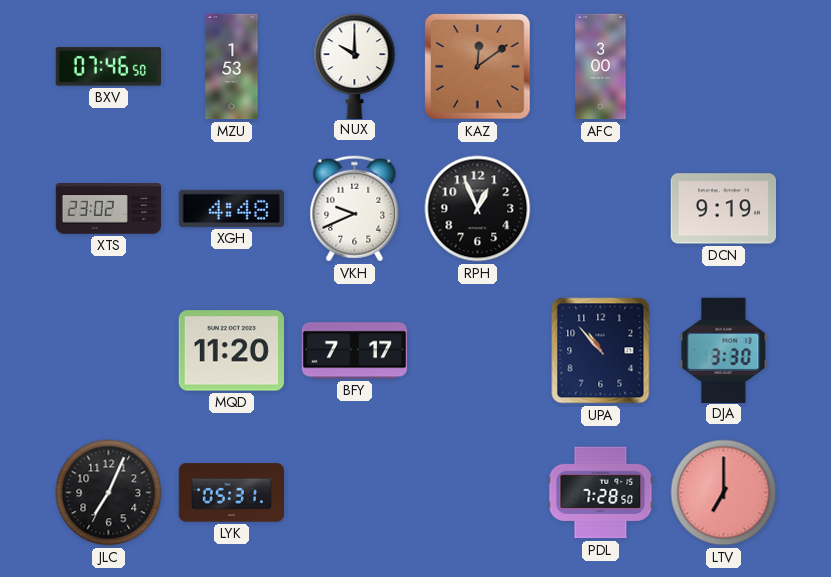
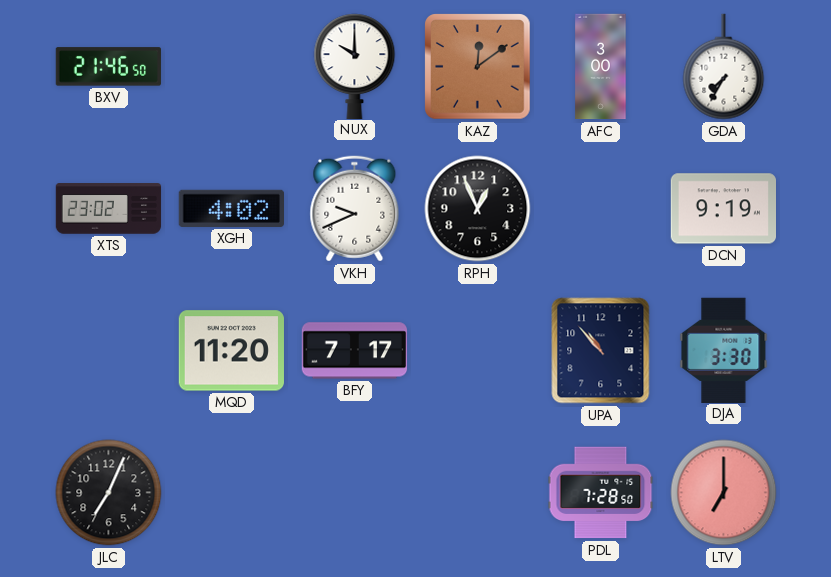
BXV: 07:46 -> 21:46
MZU: 1:53 -> none
GDA: none -> 7:35
XGH: 4:48 -> 4:02
LYK: 05:31 -> none
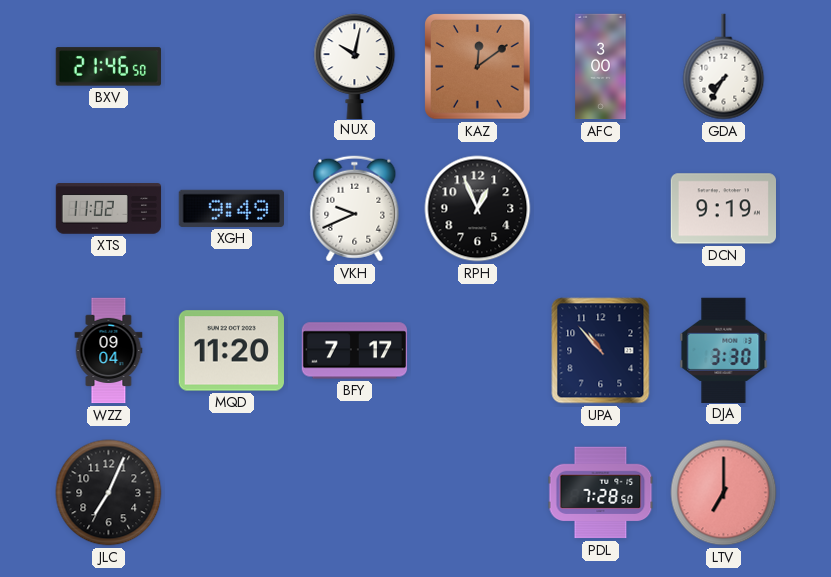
NUX: 10:00 -> 10:02
XTS: 23:02 -> 11:02
XGH: 4:02 -> 9:49
WZZ: none -> 09:04
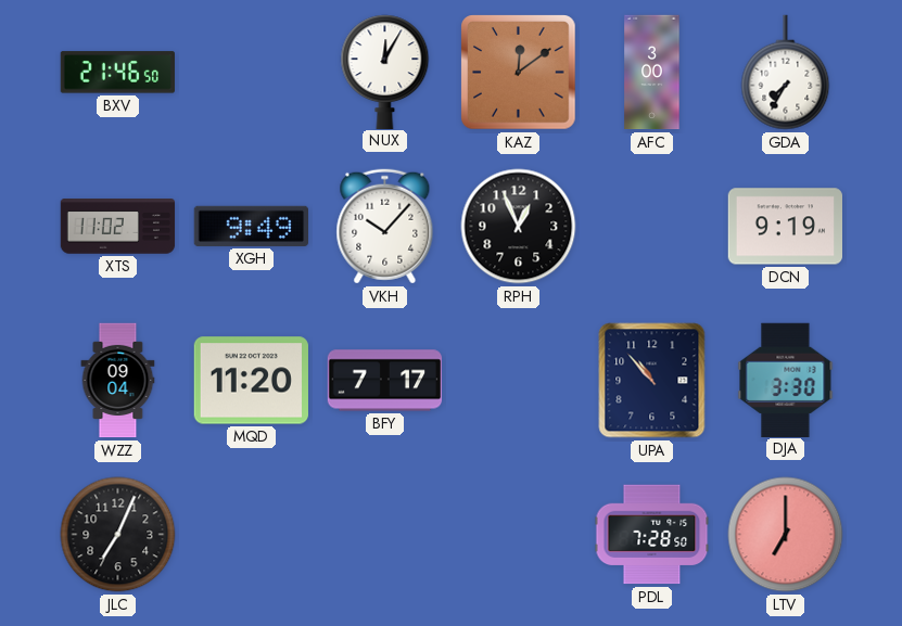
NUX: 10:02 -> 12:05
VKH: 9:41 -> 10:07
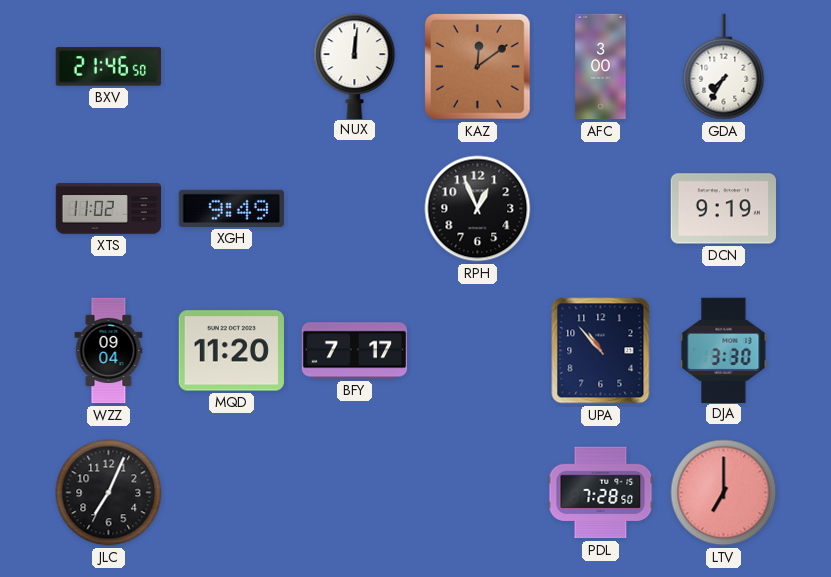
NUX: 12:05 -> 12:01
VKH: 10:07 -> none
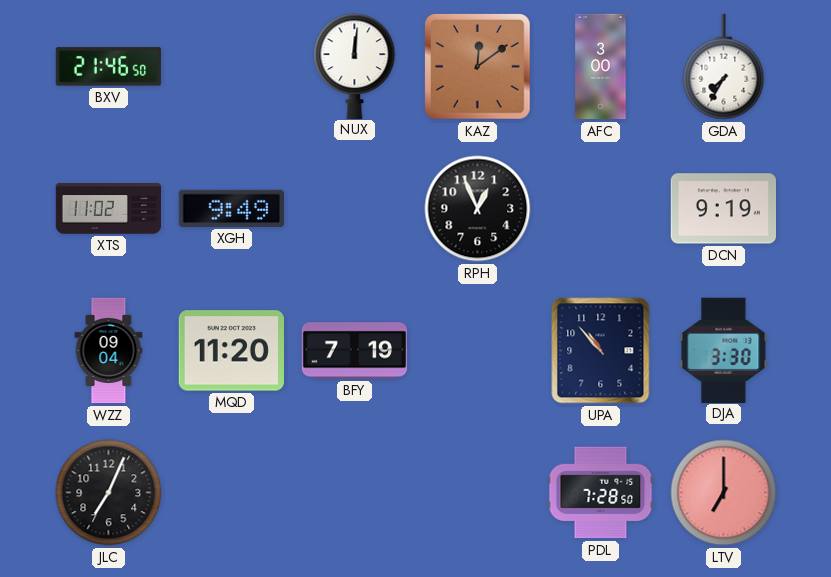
BFY: 7:17 -> 7:19
